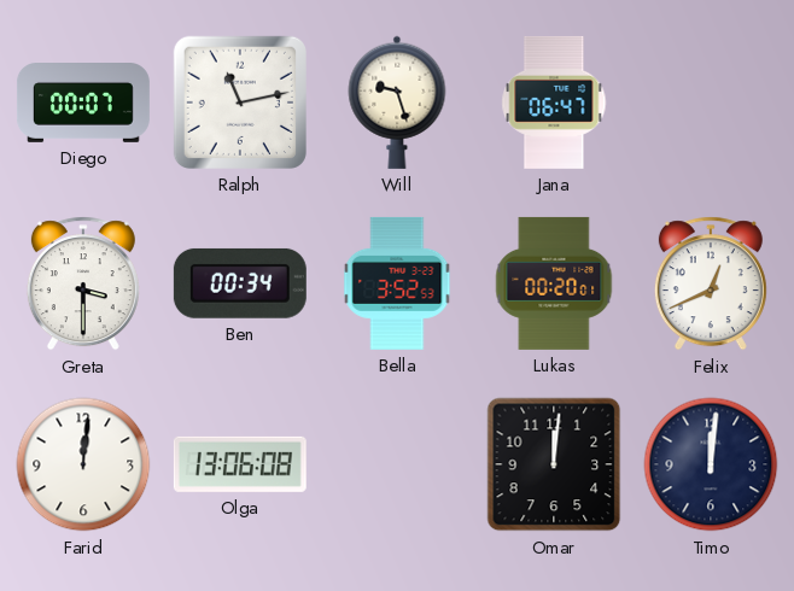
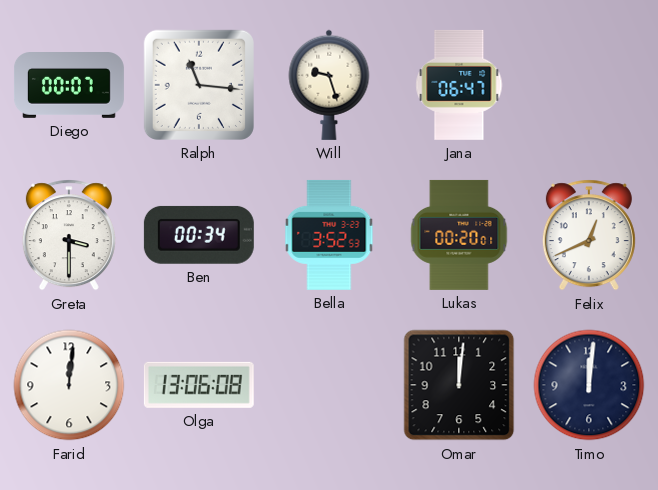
Ralph: 11:13 -> 11:16
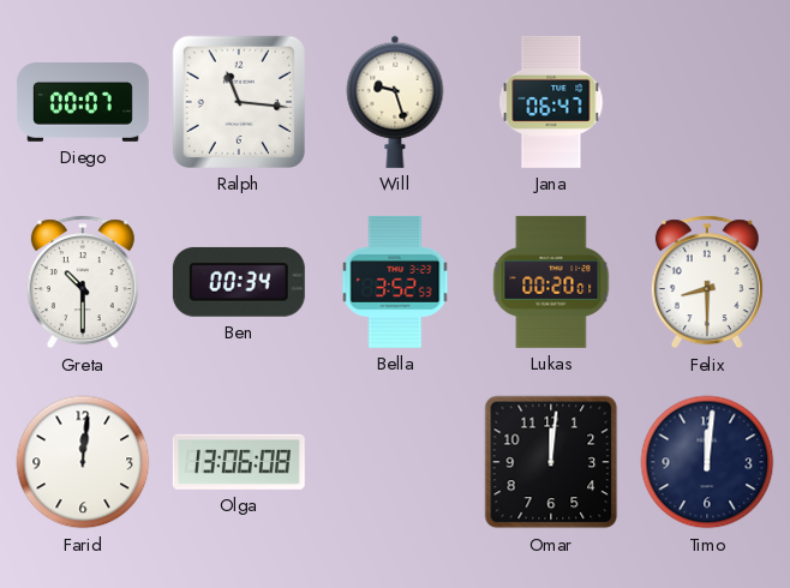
Greta: 3:30 -> 10:30
Felix: 12:41 -> 8:30
